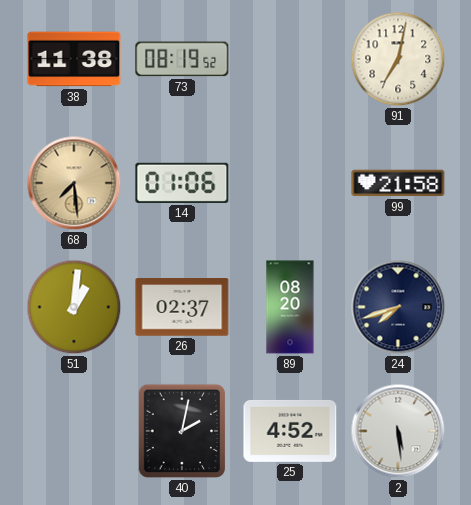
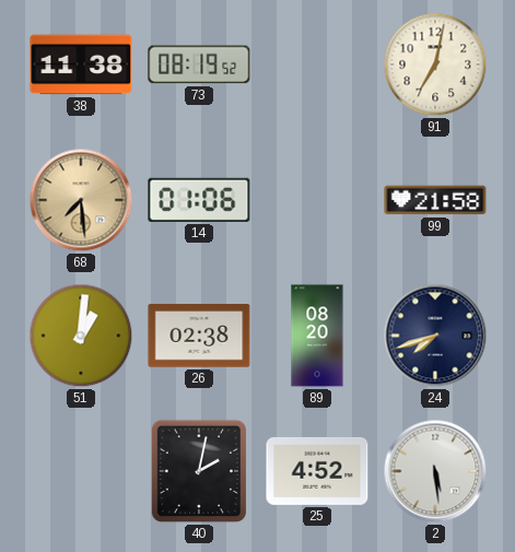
26: 02:37 -> 02:38
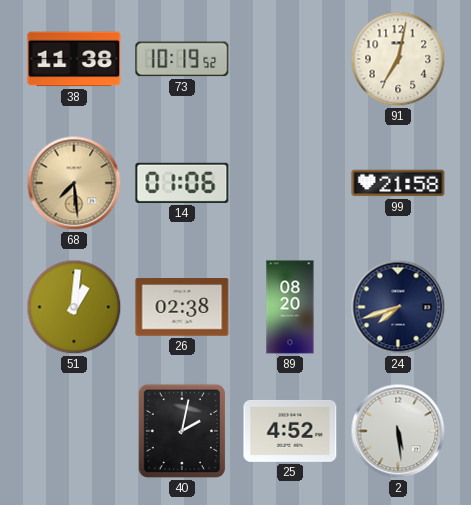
73: 08:19 -> 10:19
